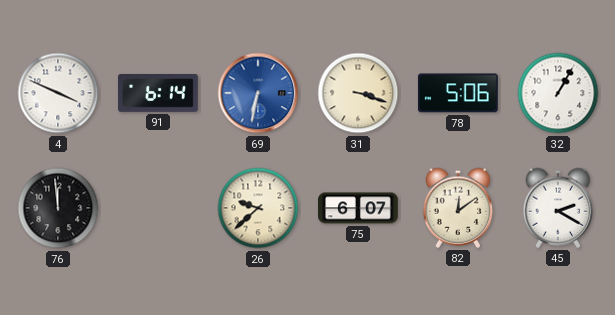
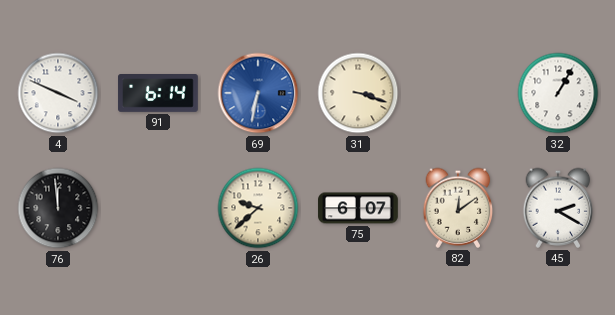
78: 5:06 -> none
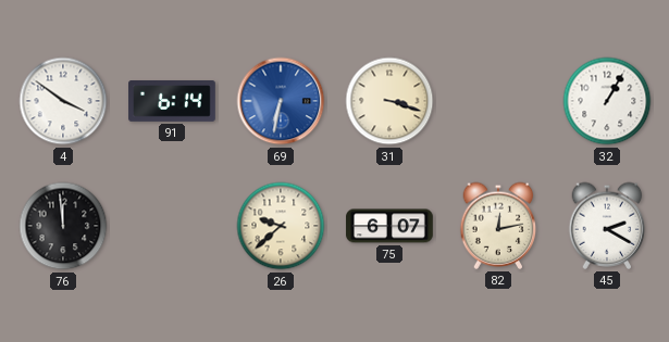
4: 3:49 -> 3:51
82: 12:09 -> 12:13
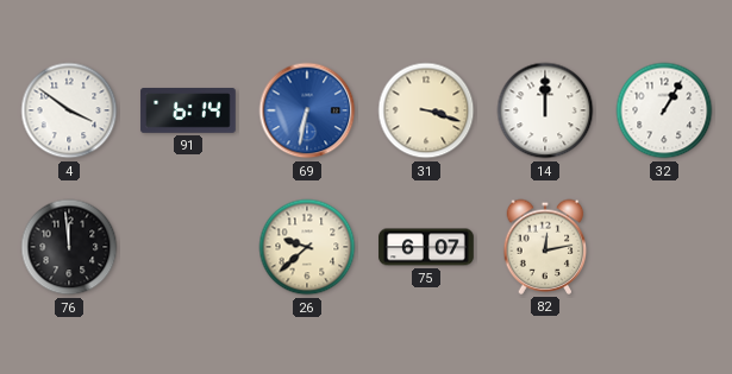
14: none -> 12:00
45: 2:20 -> none
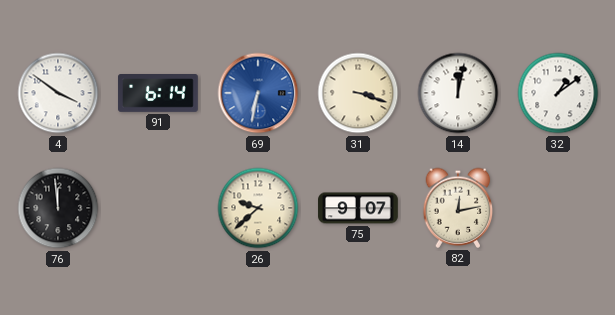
14: 12:00 -> 12:02
32: 1:05 -> 1:09
75: 6:07 -> 9:07
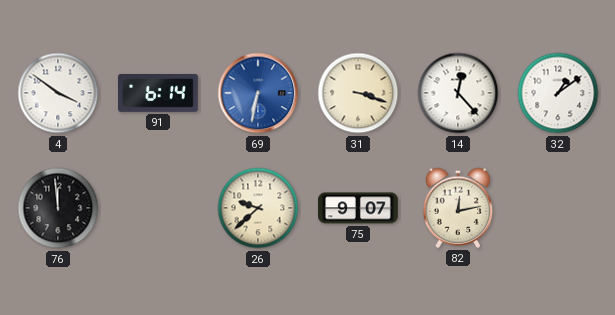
14: 12:02 -> 12:23
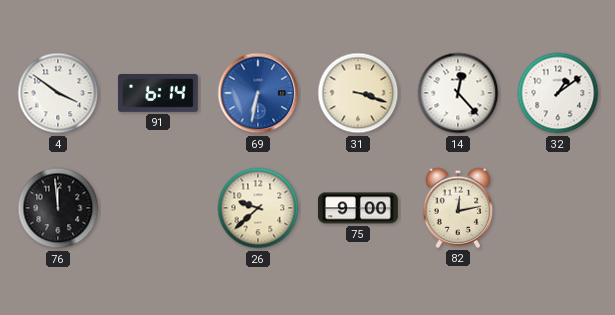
75: 9:07 -> 9:00
